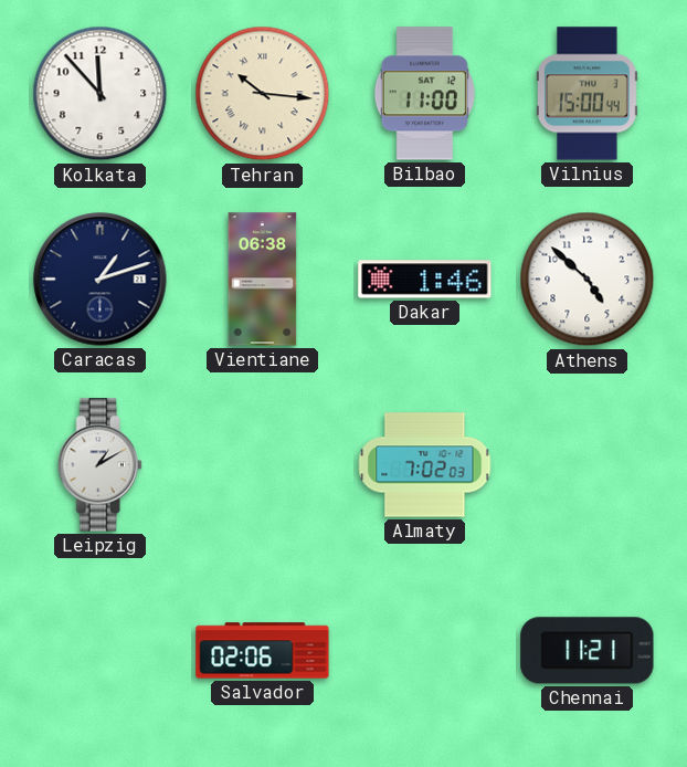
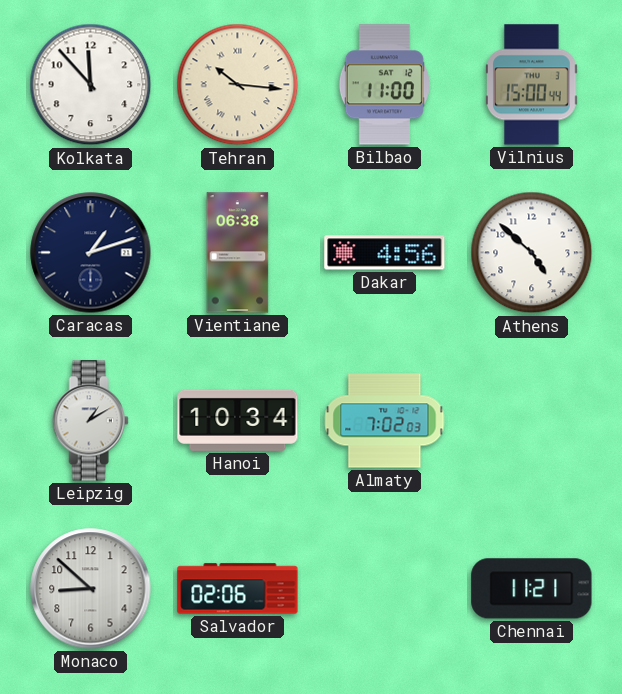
Dakar: 1:46 -> 4:56
Hanoi: none -> 10:34
Monaco: none -> 8:52
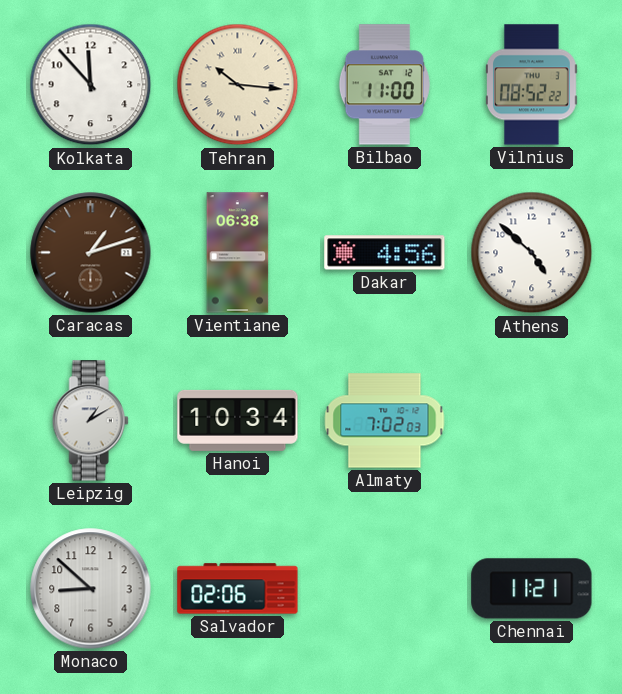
Vilnius: 15:00 -> 08:52
Caracas dial: navy -> brown
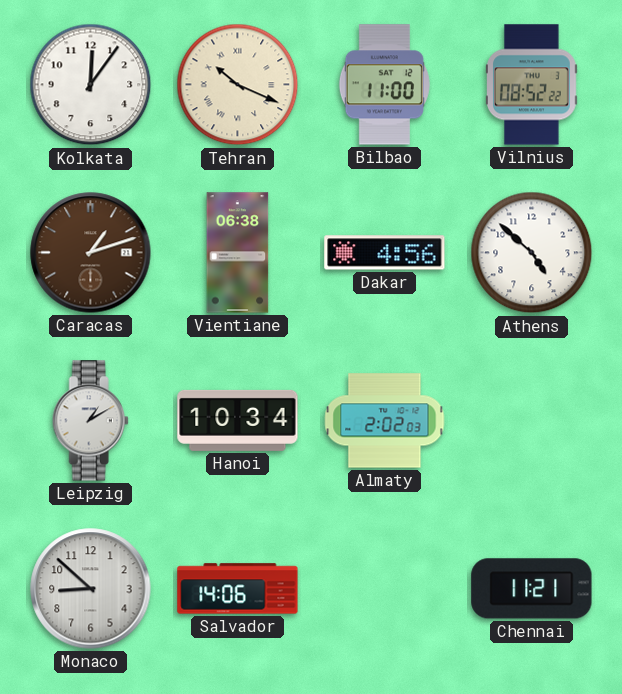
Kolkata: 11:53 -> 12:06
Tehran: 10:16 -> 10:19
Almaty: 7:02 -> 2:02
Salvador: 02:06 -> 14:06
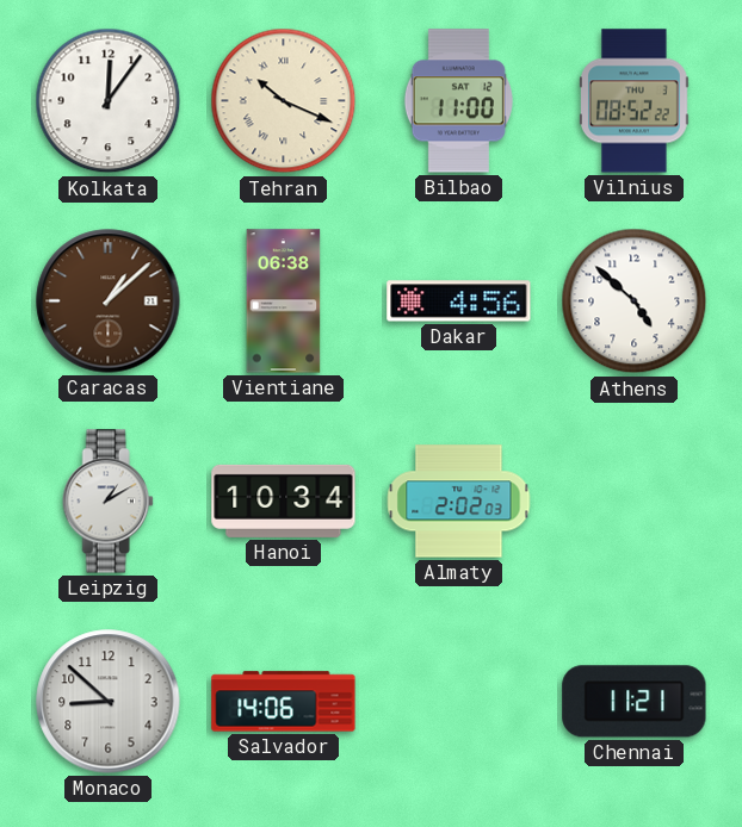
Caracas: 1:12 -> 1:08
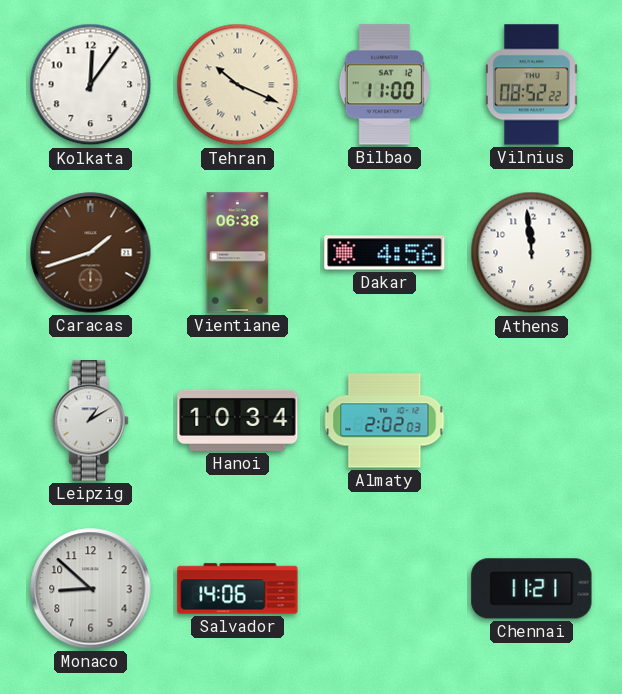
Caracas: 1:08 -> 1:42
Athens: 4:52 -> 11:59
